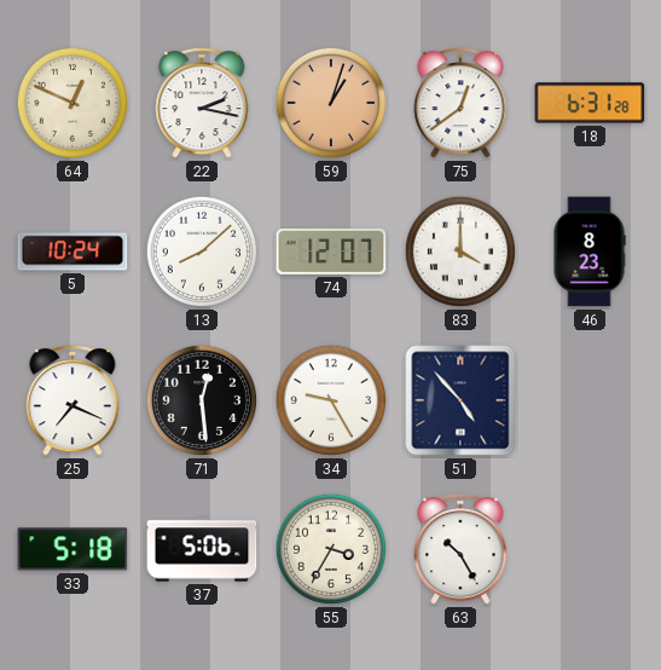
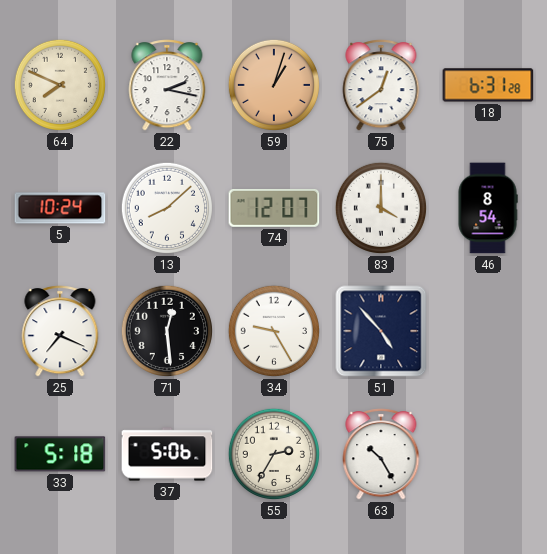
64: 12:49 -> 7:49
46: 8:23 -> 8:54
55: 3:35 -> 2:35
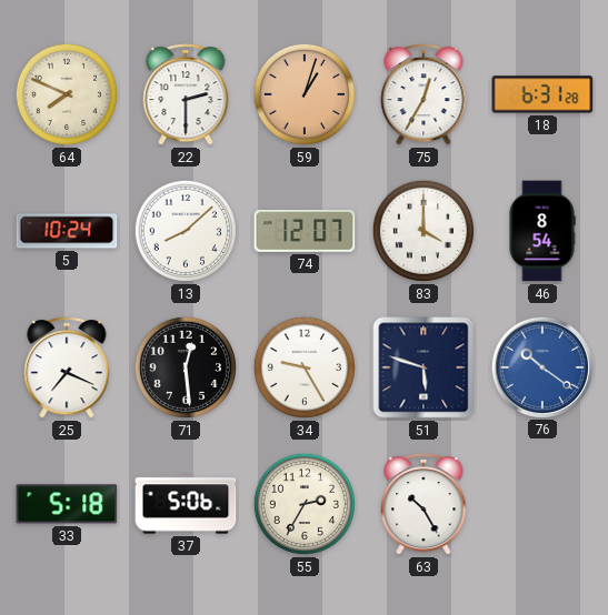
22: 2:17 -> 2:30
75: 12:39 -> 12:35
51: 4:53 -> 5:48
76: none -> 10:21
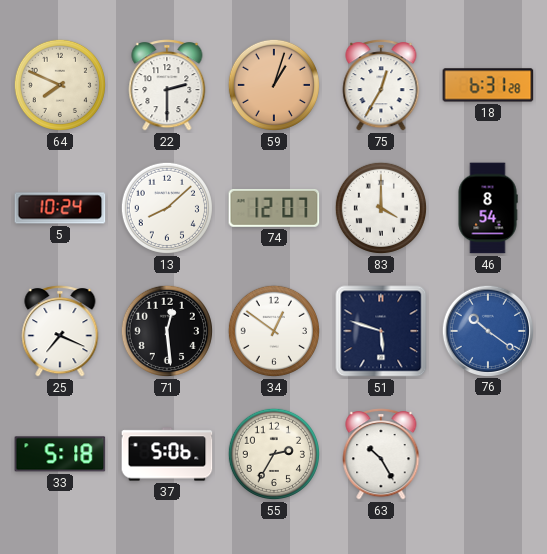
34: 9:25 -> 12:51
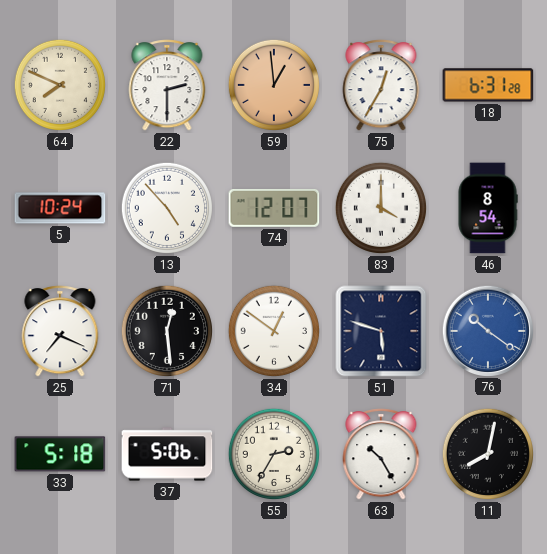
59: 1:03 -> 12:59
13: 8:08 -> 4:53
11: none -> 8:02
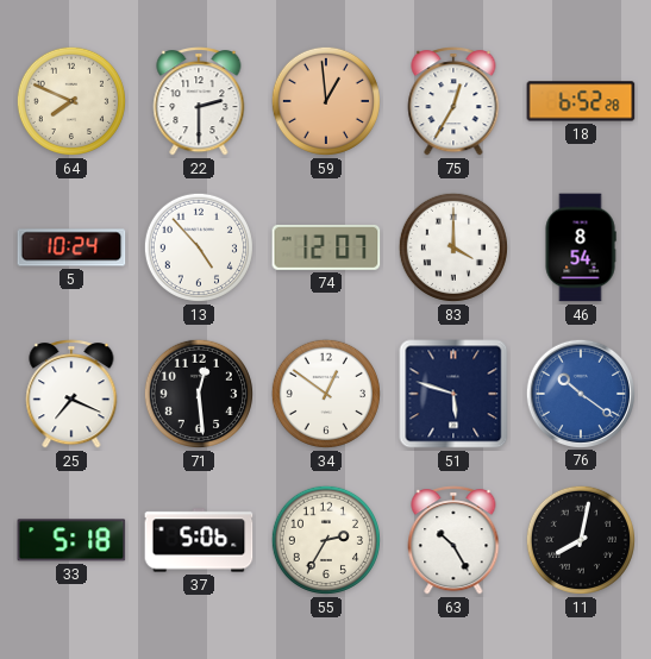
18: 6:31 -> 6:52
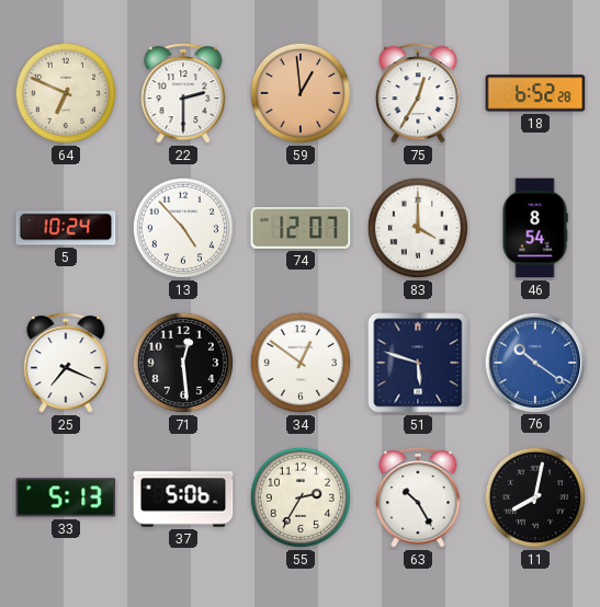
64: 7:49 -> 6:49
33: 5:18 -> 5:13
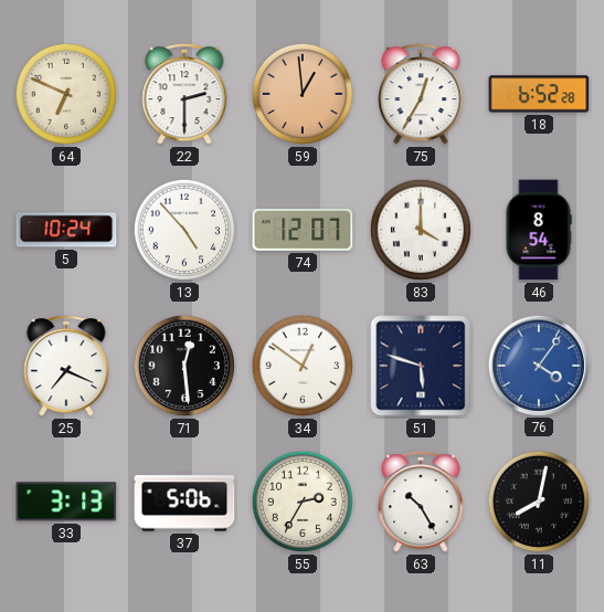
76: 10:21 -> 4:06
33: 5:13 -> 3:13
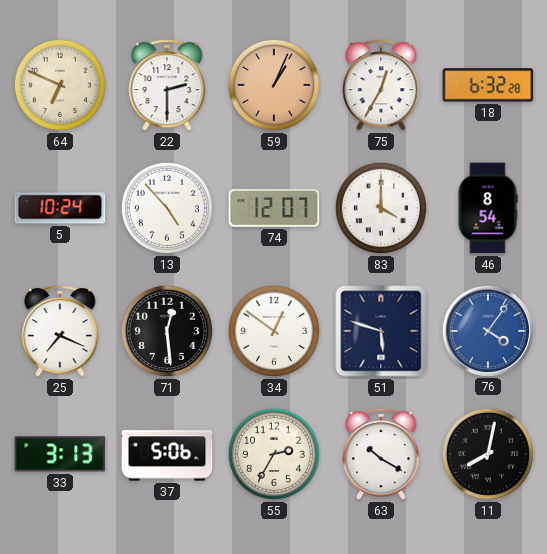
59: 12:59 -> 1:04
18: 6:52 -> 6:32
63: 10:25 -> 10:20
